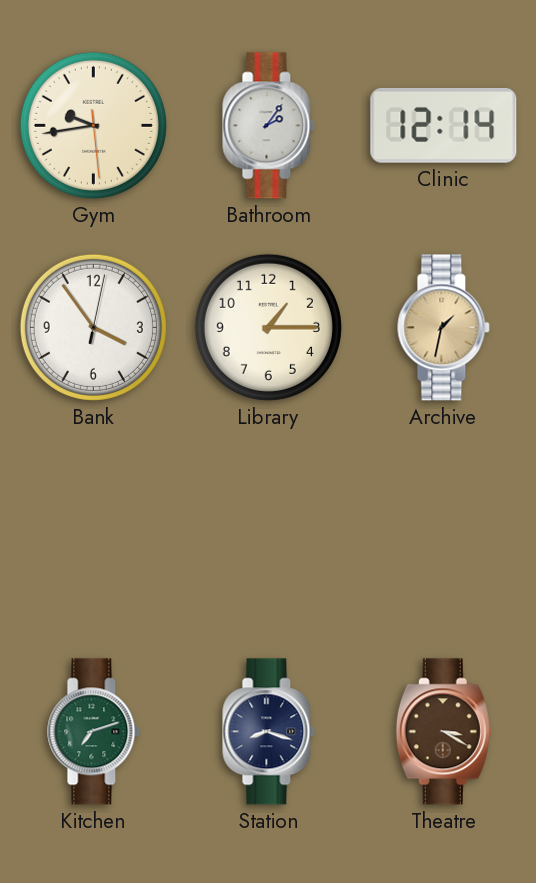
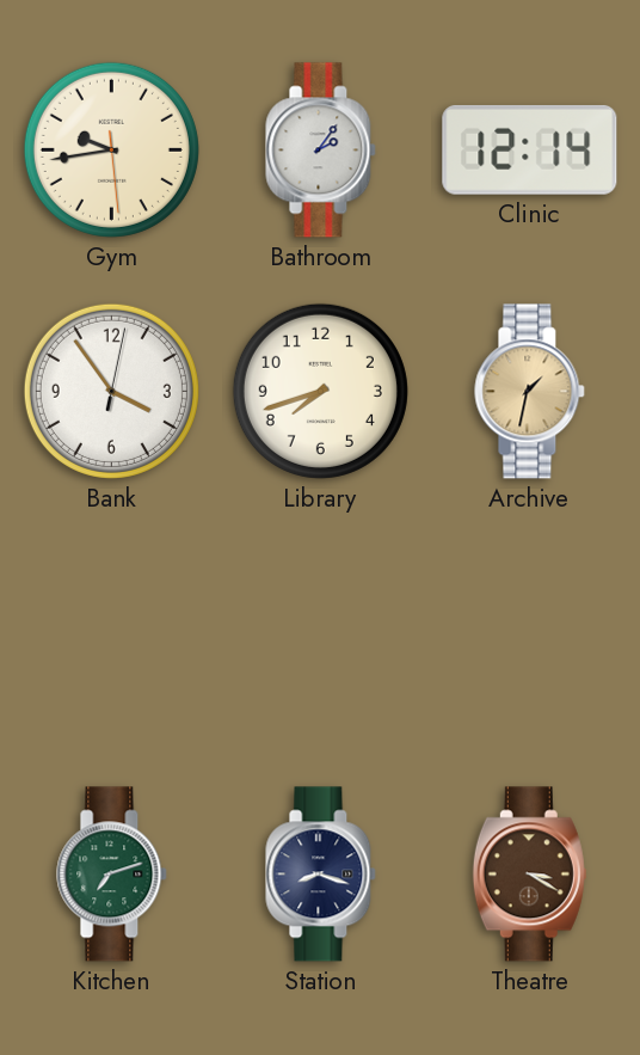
Library: 1:15 -> 7:42
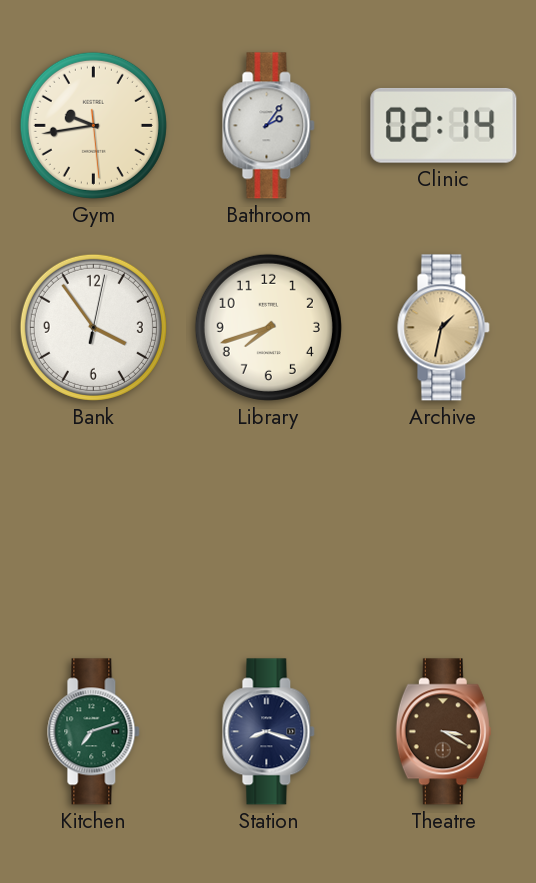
Clinic: 12:14 -> 02:14
